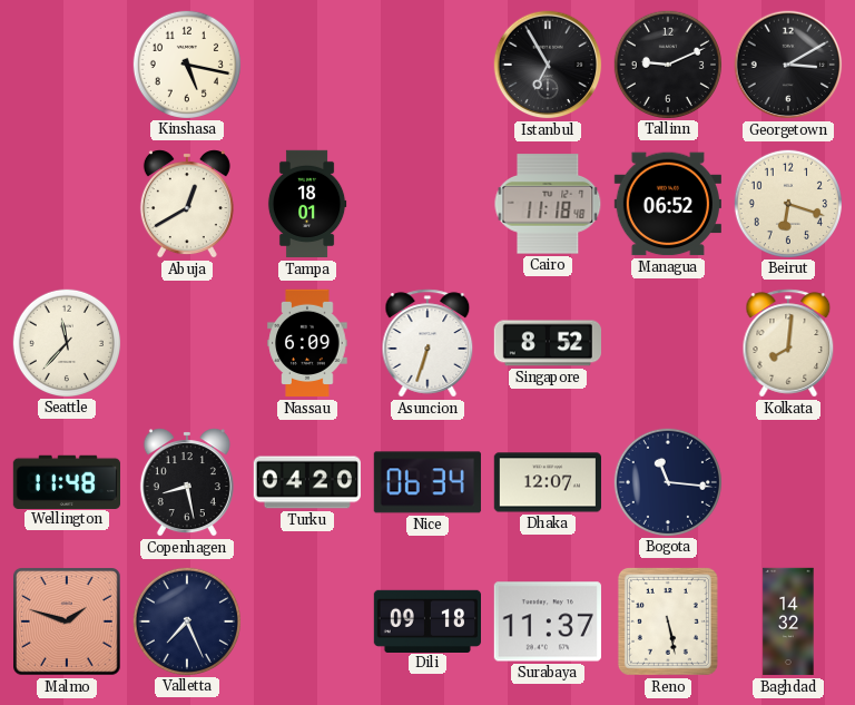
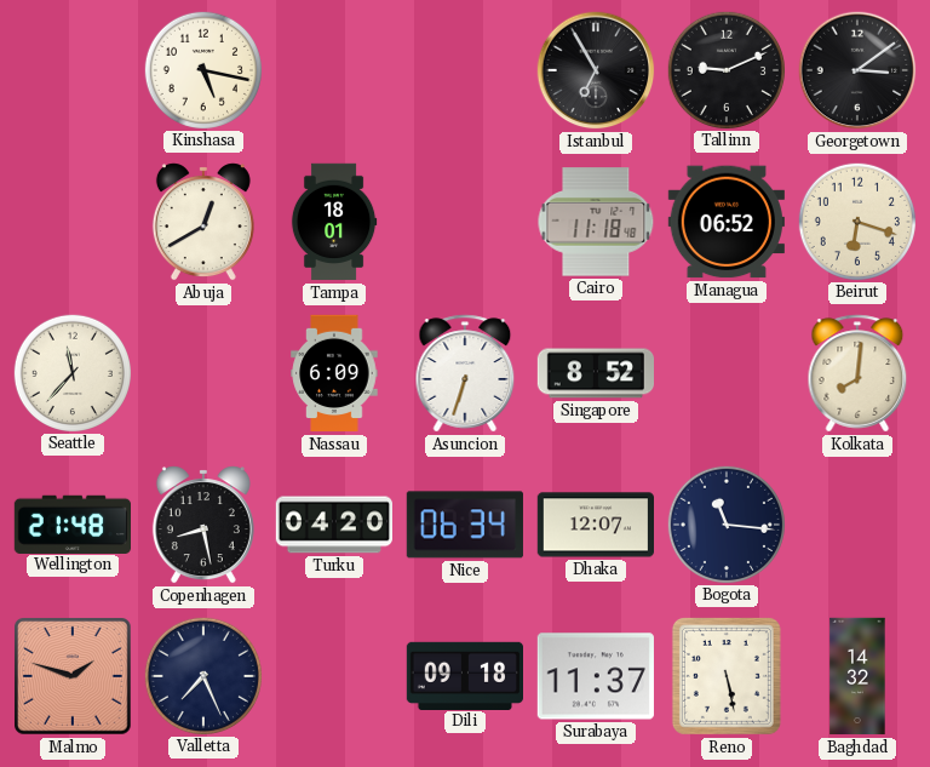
Georgetown: 3:10 -> 3:09
Wellington: 11:48 -> 21:48
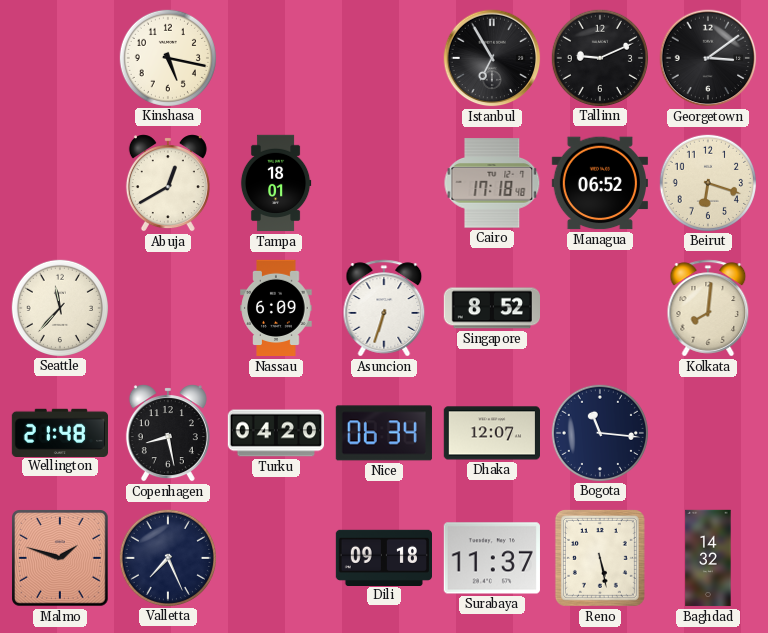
Cairo: 11:18 -> 17:18
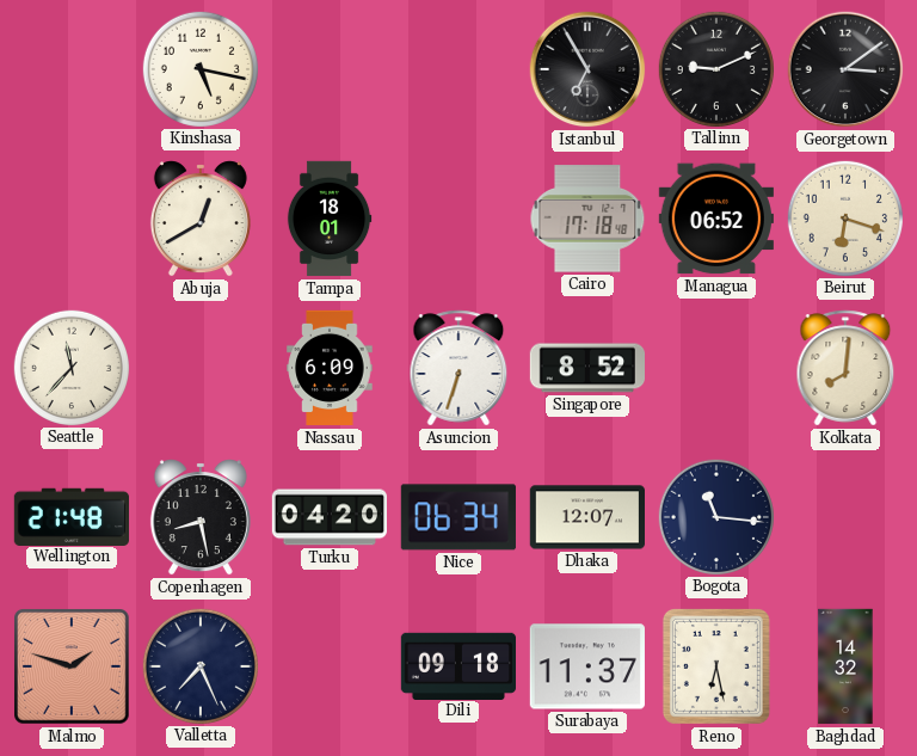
Reno: 5:28 -> 6:28
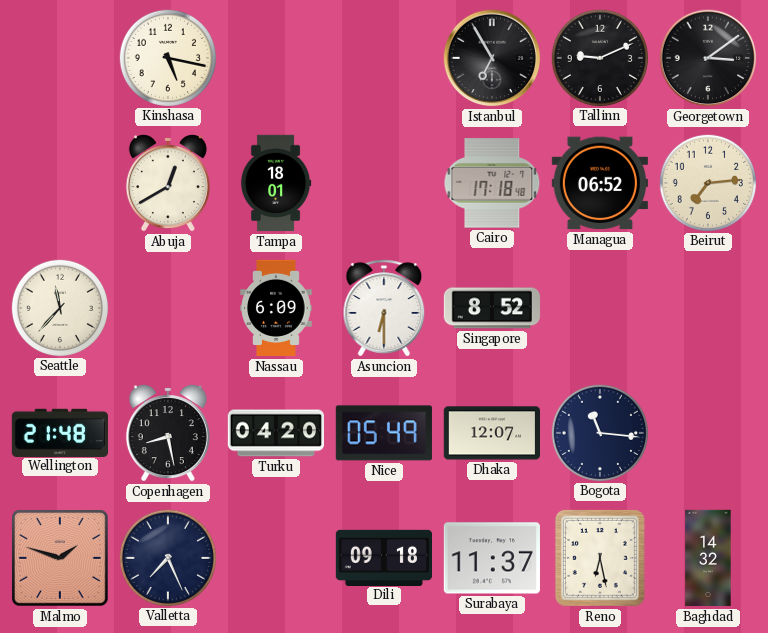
Beirut: 6:18 -> 7:14
Asuncion: 6:33 -> 6:30
Kolkata: 8:01 -> none
Nice: 06:34 -> 05:49
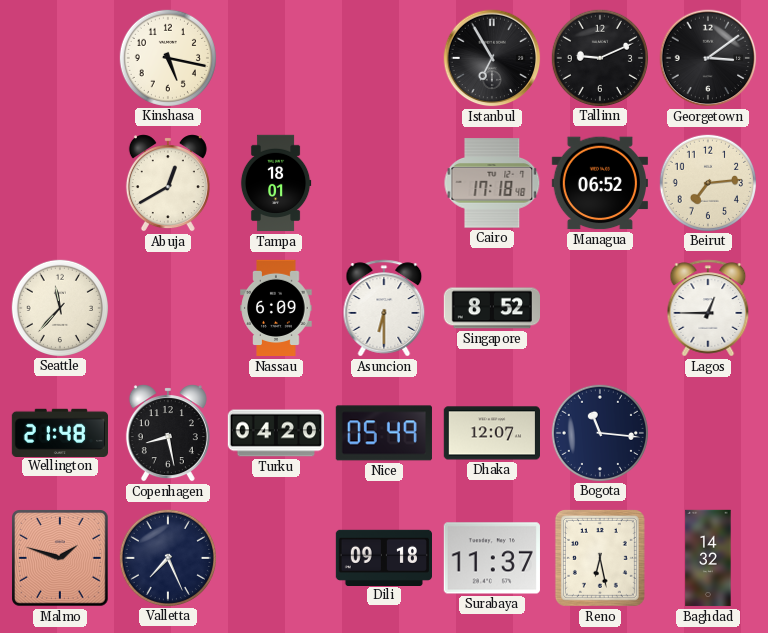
Lagos: none -> 12:45
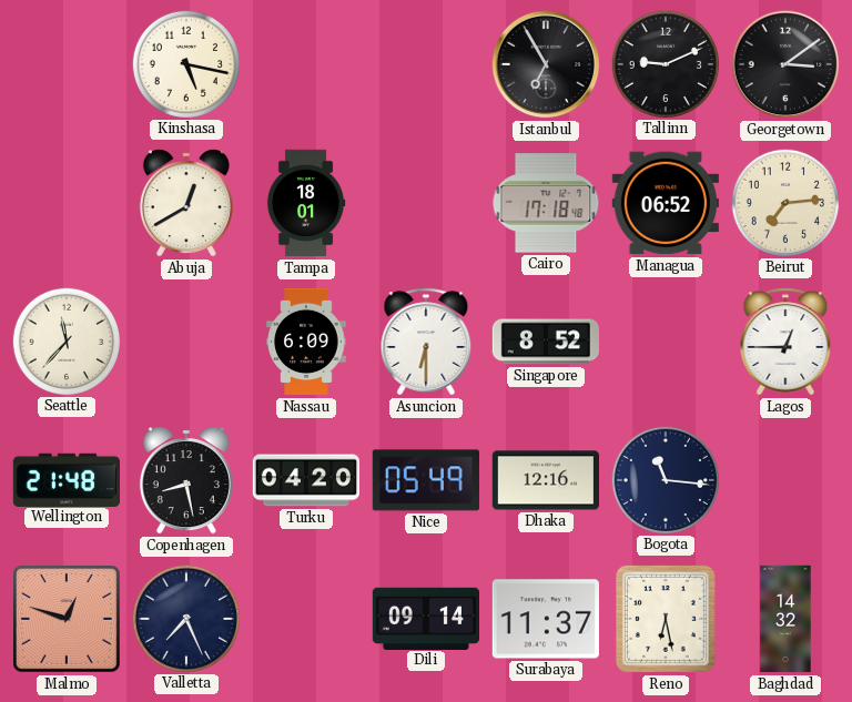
Dhaka: 12:07 -> 12:16
Malmo: 1:48 -> 12:48
Dili: 09:18 -> 09:14
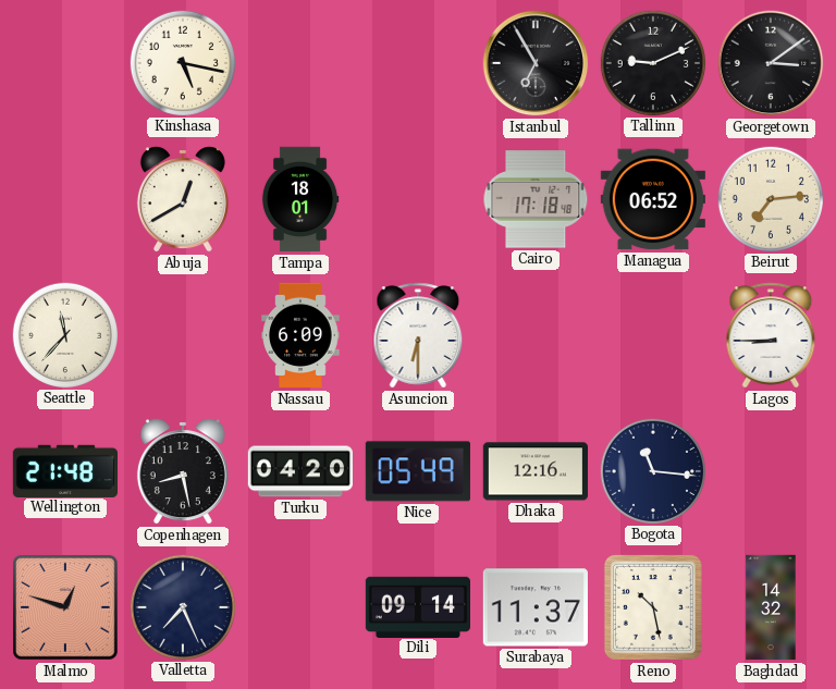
Singapore: 8:52 -> none
Lagos: 12:45 -> 8:45
Reno: 6:28 -> 10:28
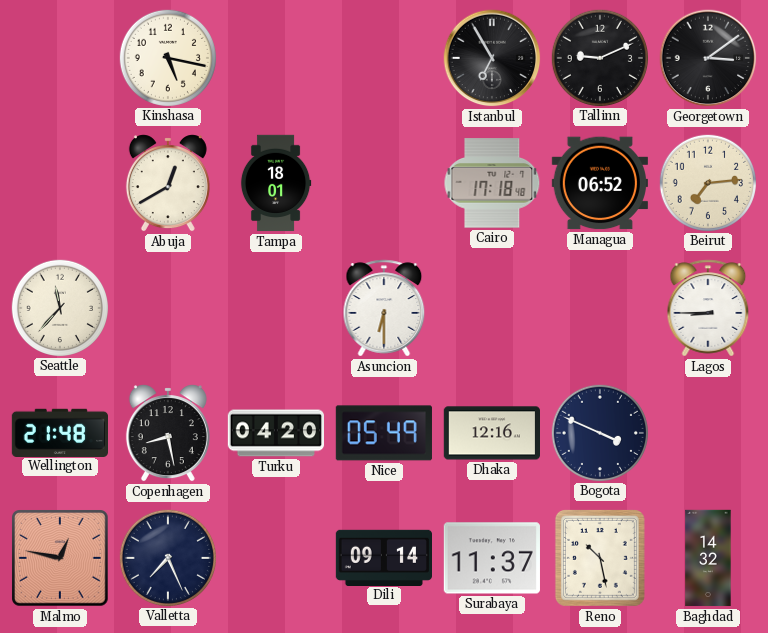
Nassau: 6:09 -> none
Bogota: 11:16 -> 3:49
Malmo: 12:48 -> 12:47
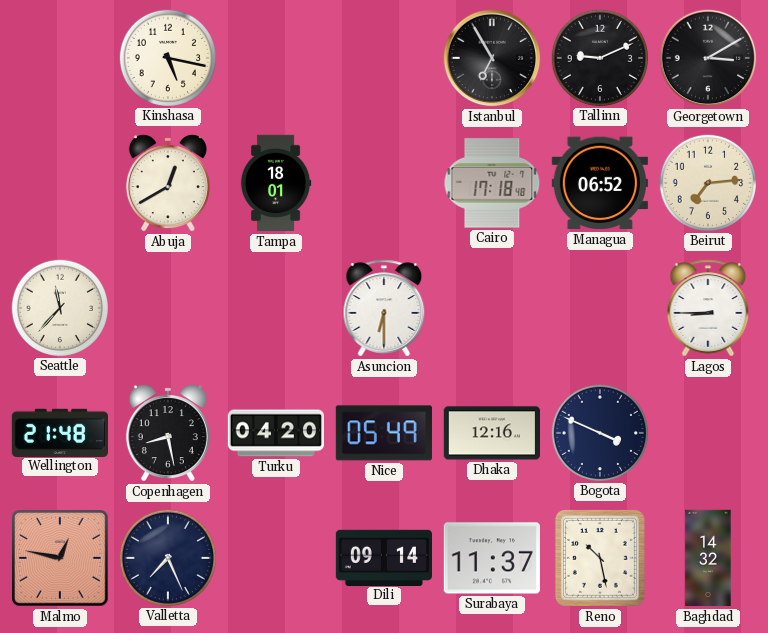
Georgetown: 3:09 -> 3:10
